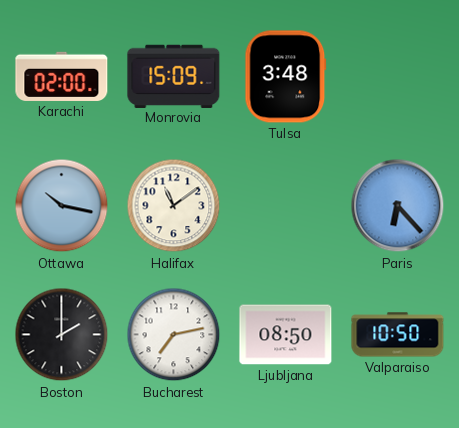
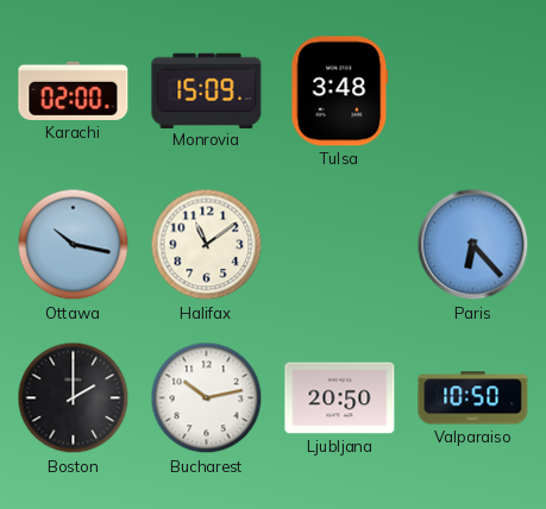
Bucharest: 7:13 -> 10:13
Ljubljana: 08:50 -> 20:50
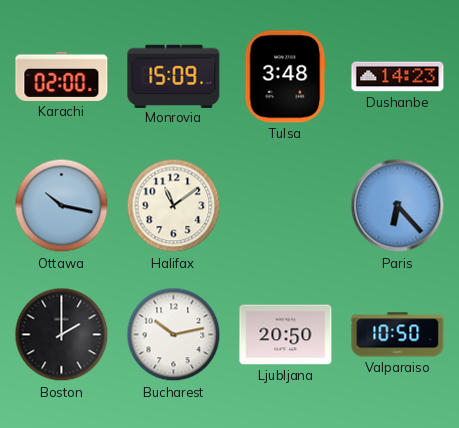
Dushanbe: none -> 14:23
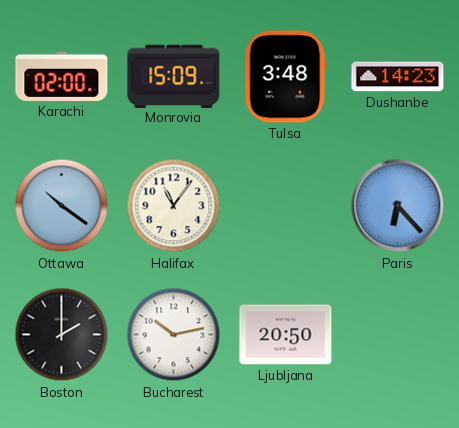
Ottawa: 10:17 -> 10:21
Halifax: 11:09 -> 11:06
Valparaiso: 10:50 -> none
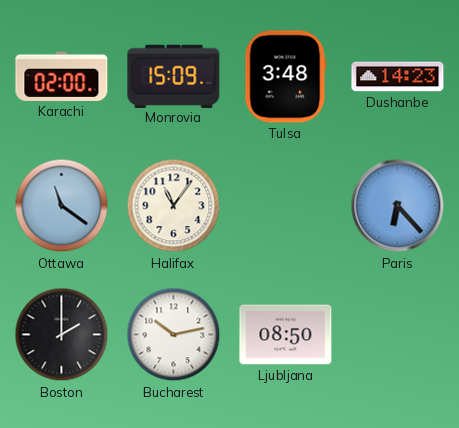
Ottawa: 10:21 -> 11:21
Ljubljana: 20:50 -> 08:50
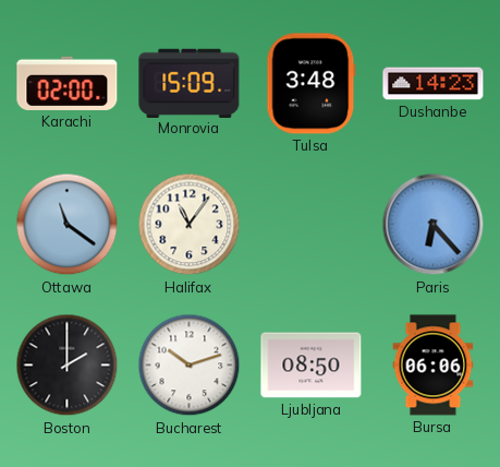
Bucharest: 10:13 -> 10:12
Bursa: none -> 06:06
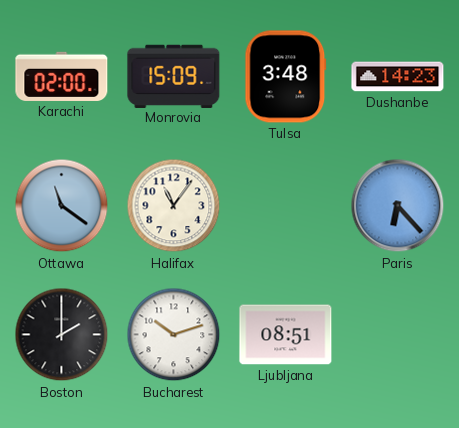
Ljubljana: 08:50 -> 08:51
Bursa: 06:06 -> none
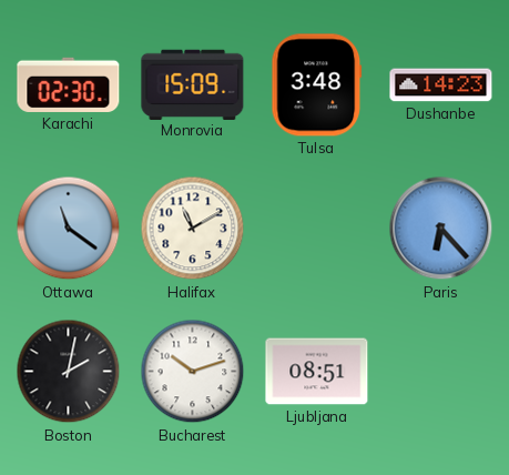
Karachi: 02:00 -> 02:30
Halifax: 11:06 -> 11:10
Boston: 2:00 -> 2:02
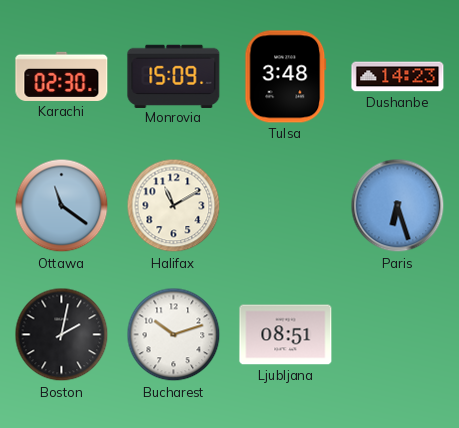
Paris: 6:23 -> 6:27
